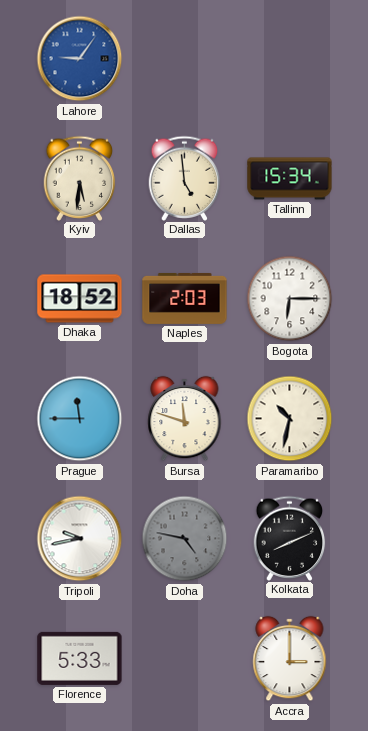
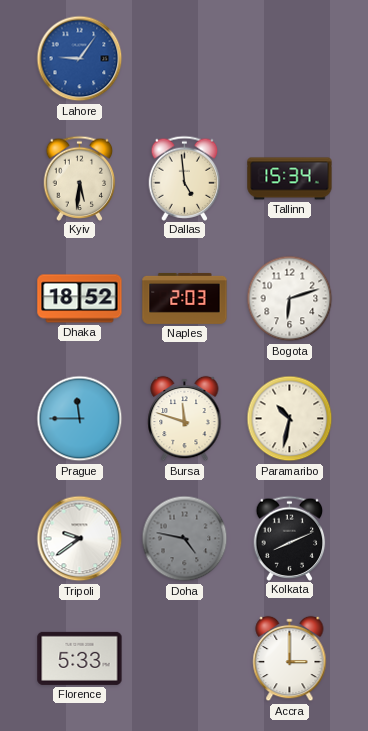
Bogota: 6:15 -> 6:12
Tripoli: 9:43 -> 9:39
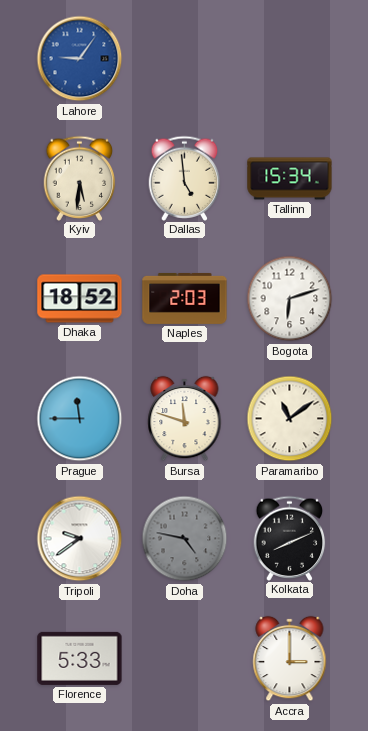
Paramaribo: 10:32 -> 11:09
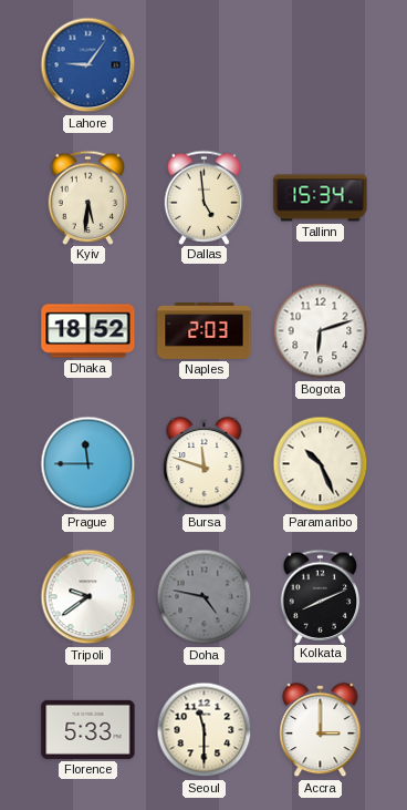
Paramaribo: 11:09 -> 10:26
Seoul: none -> 11:30
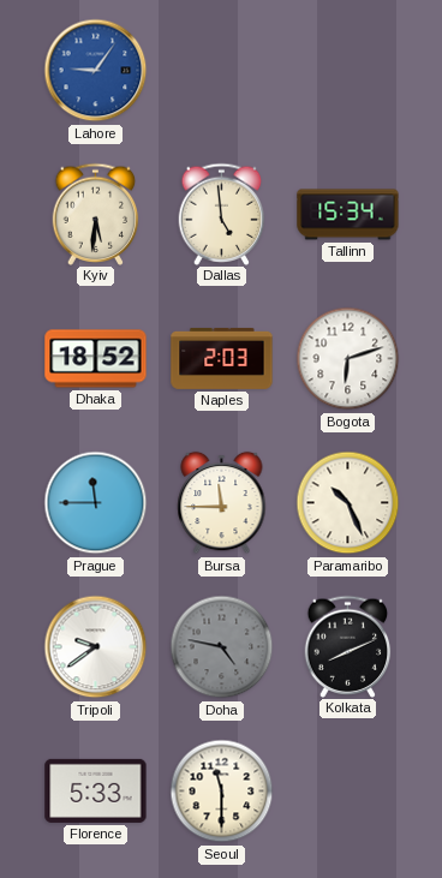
Bursa: 11:48 -> 11:45
Accra: 3:00 -> none
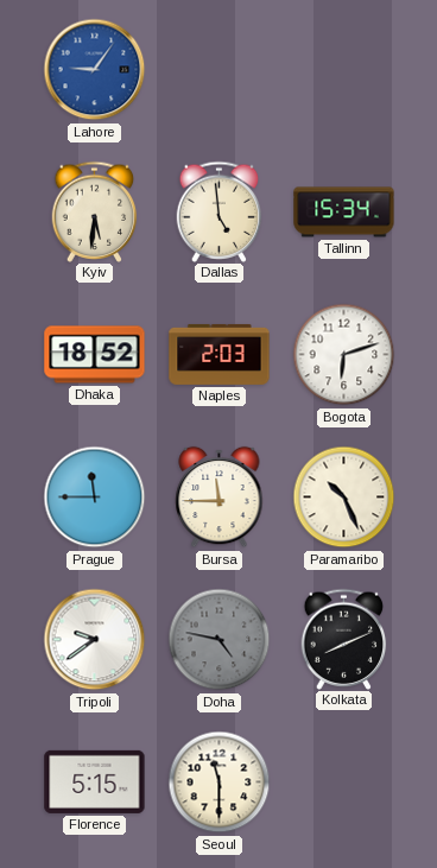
Florence: 5:33 -> 5:15
